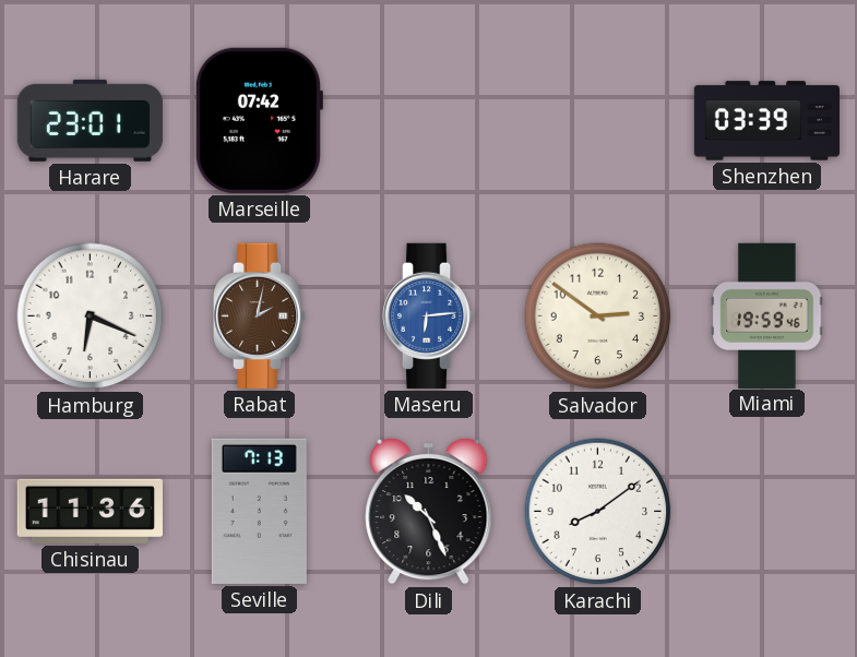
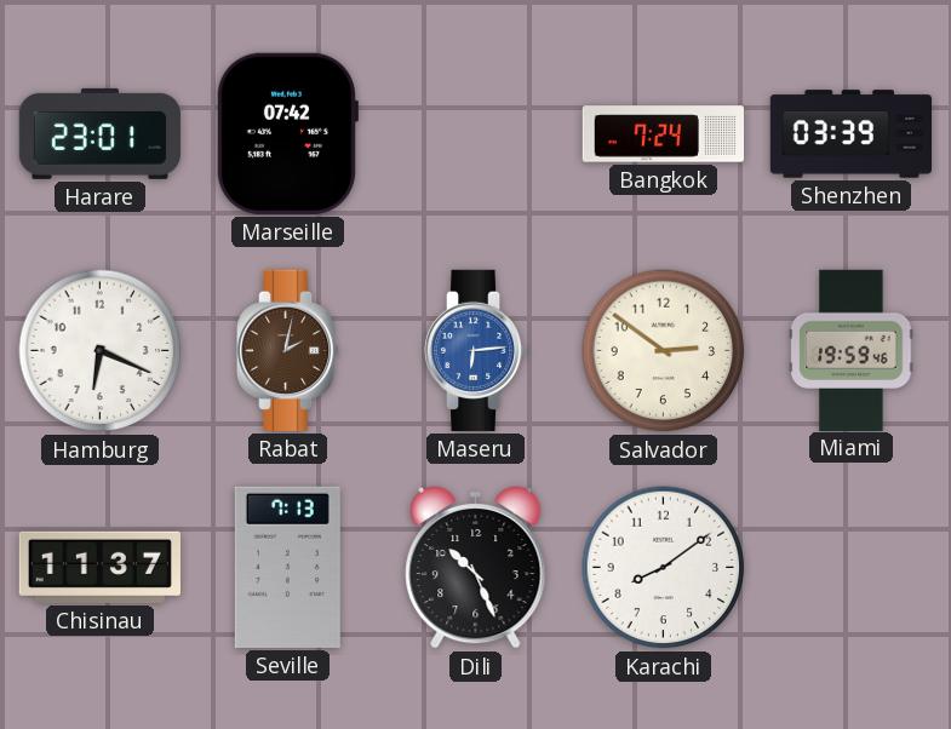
Bangkok: none -> 7:24
Chisinau: 11:36 -> 11:37
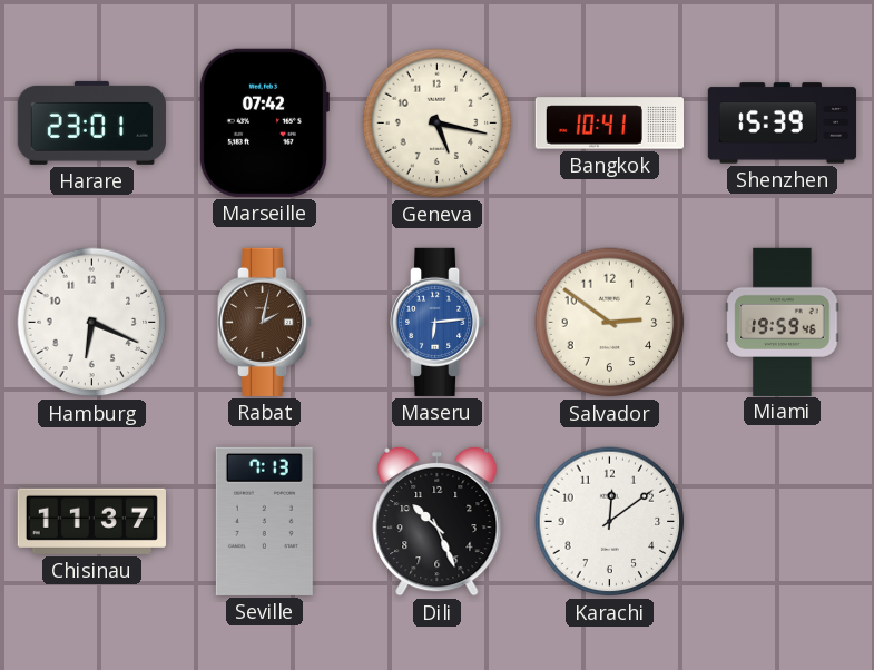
Geneva: none -> 5:17
Bangkok: 7:24 -> 10:41
Shenzhen: 03:39 -> 15:39
Karachi: 8:09 -> 12:09
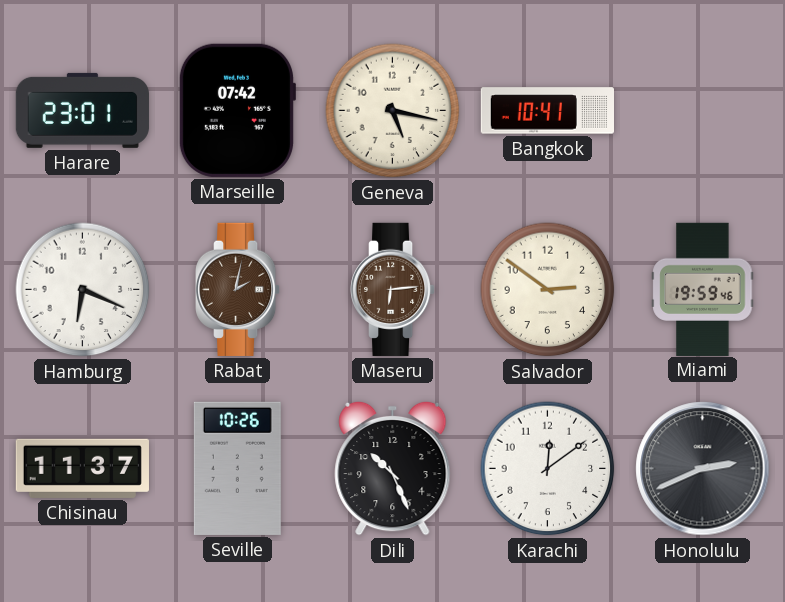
Shenzhen: 15:39 -> none
Maseru dial: blue -> brown
Seville: 7:13 -> 10:26
Honolulu: none -> 2:41
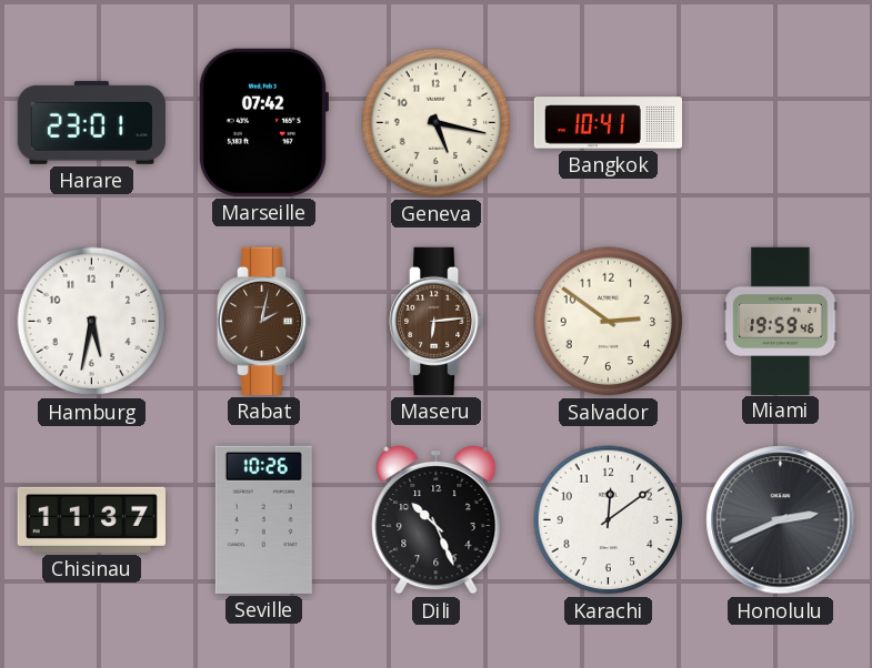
Hamburg: 6:19 -> 5:32
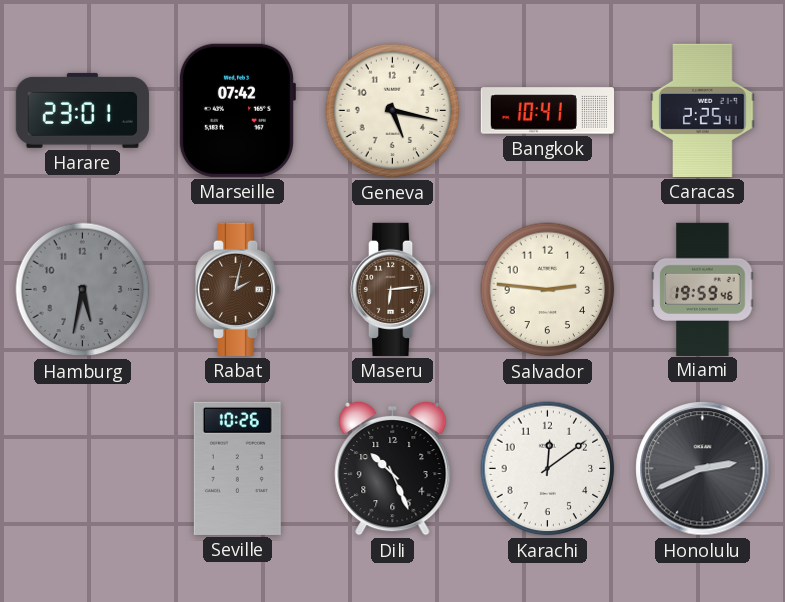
Caracas: none -> 2:25
Hamburg dial: white -> grey
Salvador: 2:51 -> 2:46
Chisinau: 11:37 -> none
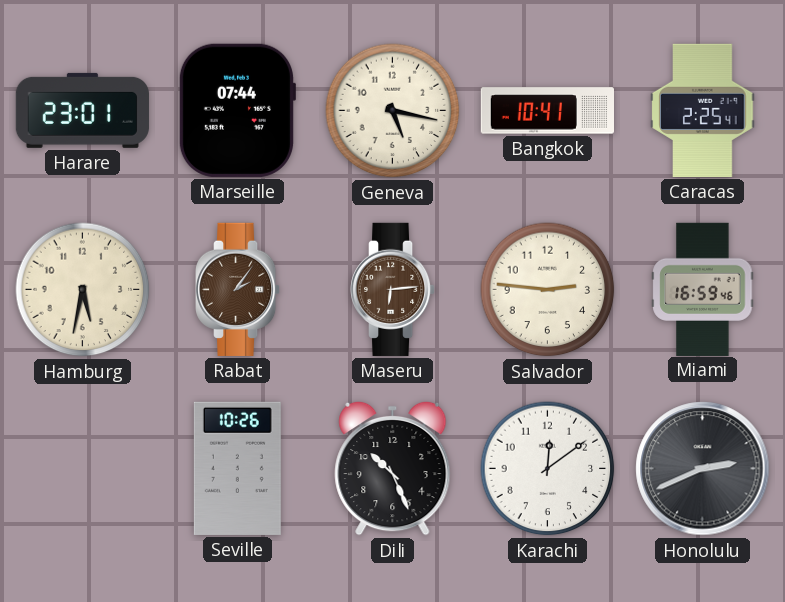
Marseille: 07:42 -> 07:44
Hamburg dial: grey -> cream
Rabat: 2:02 -> 2:06
Miami: 19:59 -> 16:59
